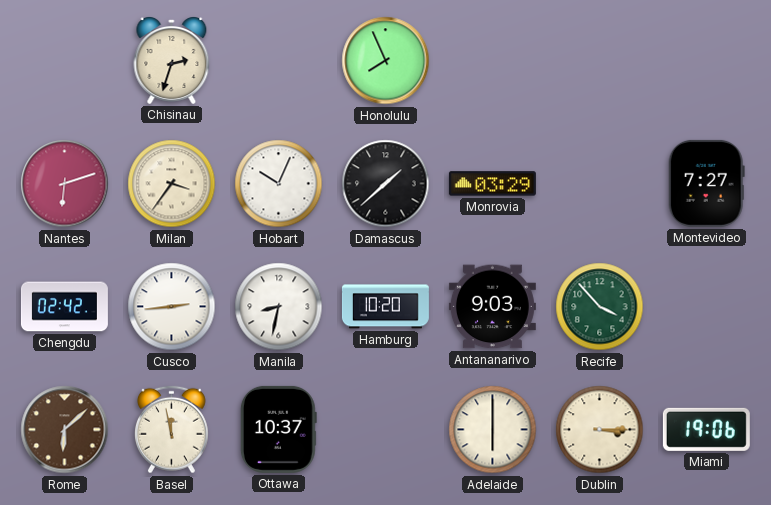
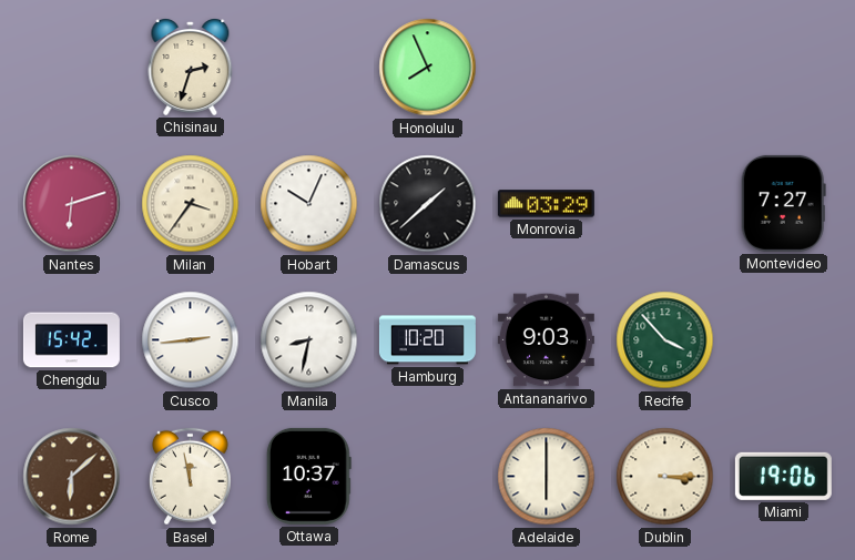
Chengdu: 02:42 -> 15:42
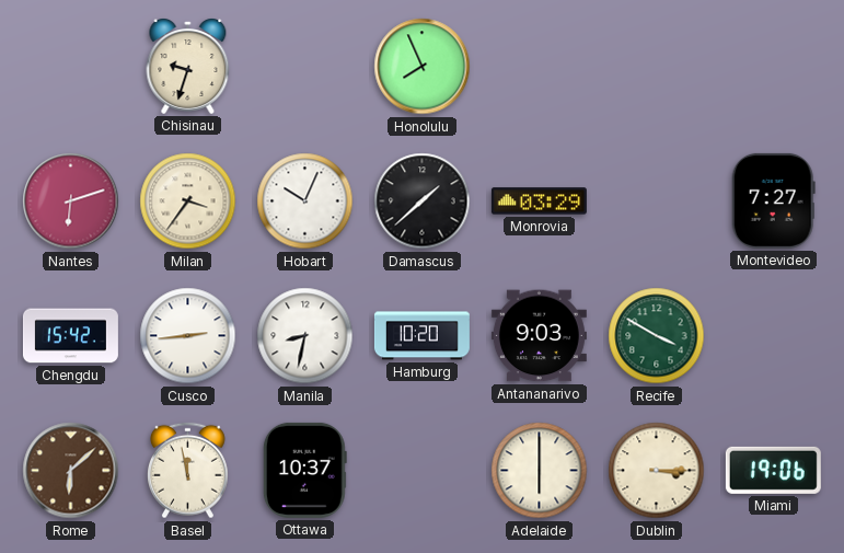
Chisinau: 2:33 -> 9:33
Recife: 3:53 -> 3:50
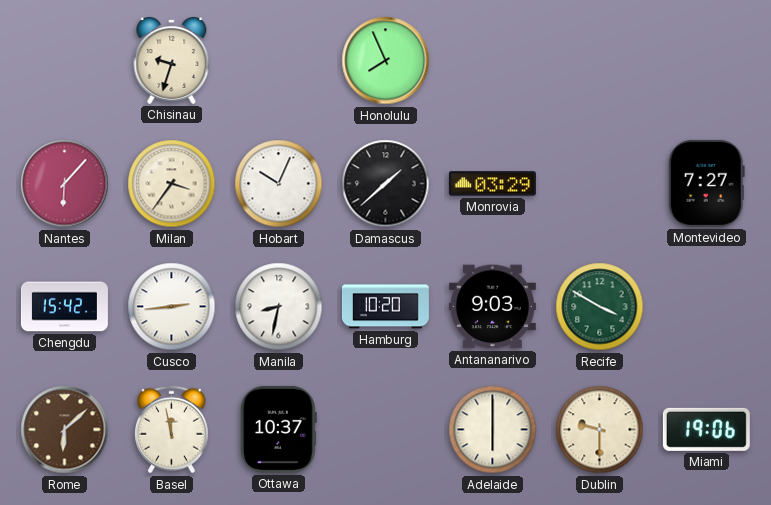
Nantes: 6:12 -> 6:07
Dublin: 3:15 -> 9:30
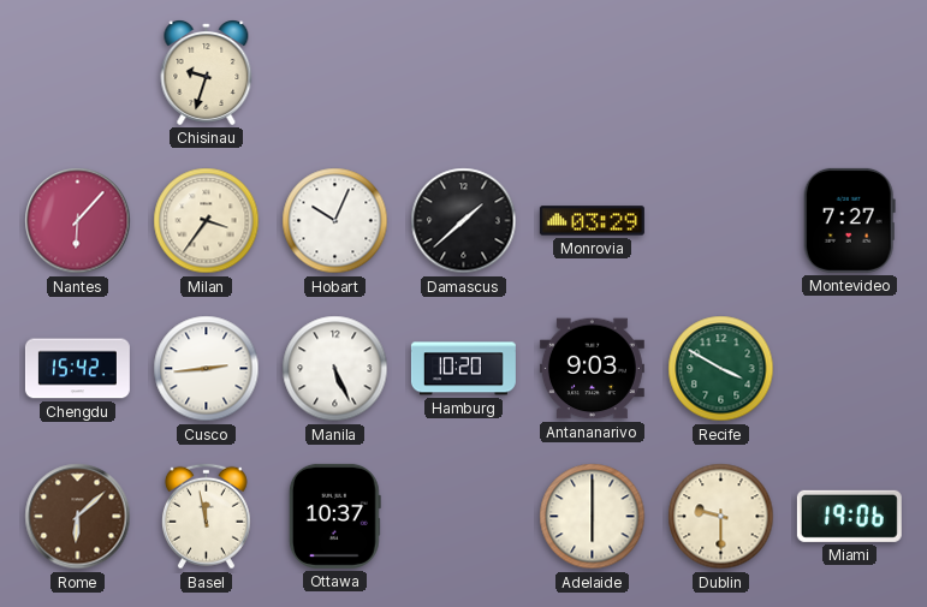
Honolulu: 7:56 -> none
Manila: 8:32 -> 5:26
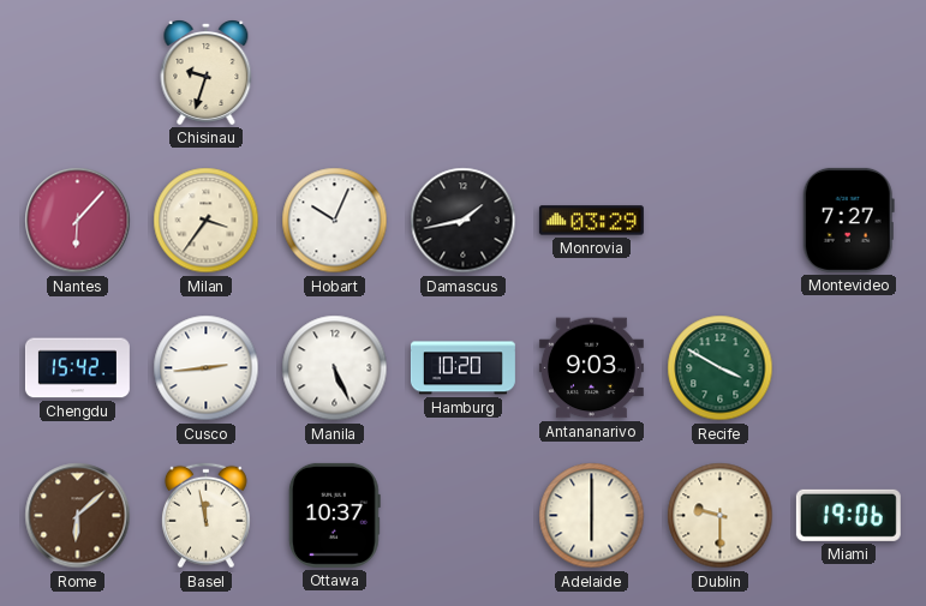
Damascus: 1:38 -> 1:43
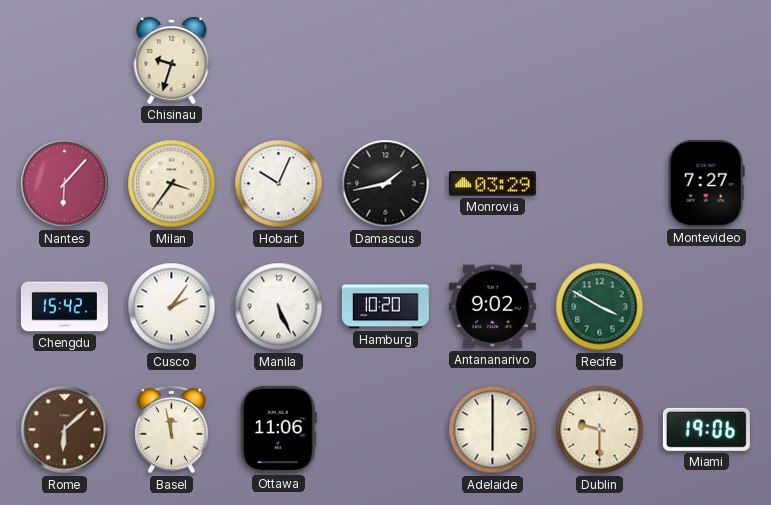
Cusco: 2:44 -> 2:06
Antananarivo: 9:03 -> 9:02
Ottawa: 10:37 -> 11:06
